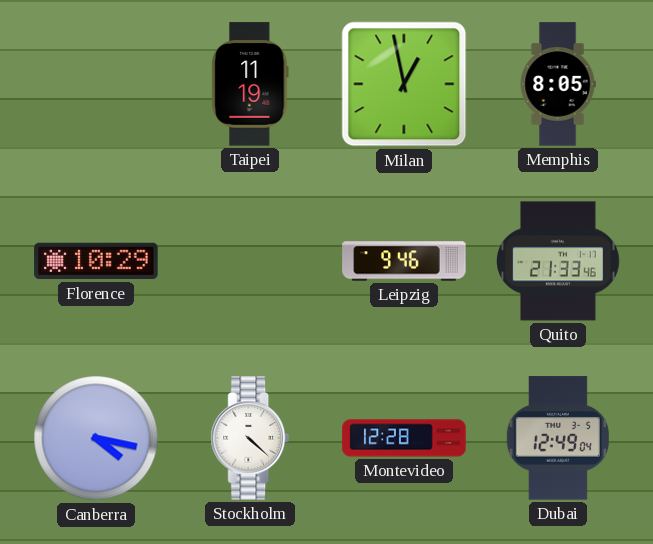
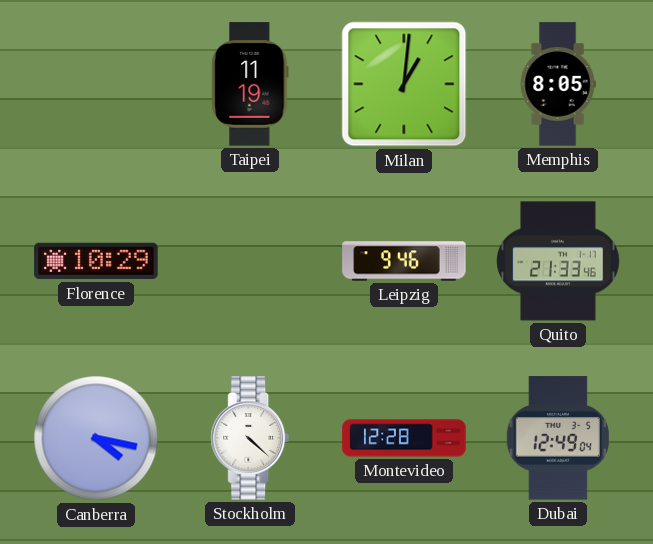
Milan: 12:58 -> 1:01
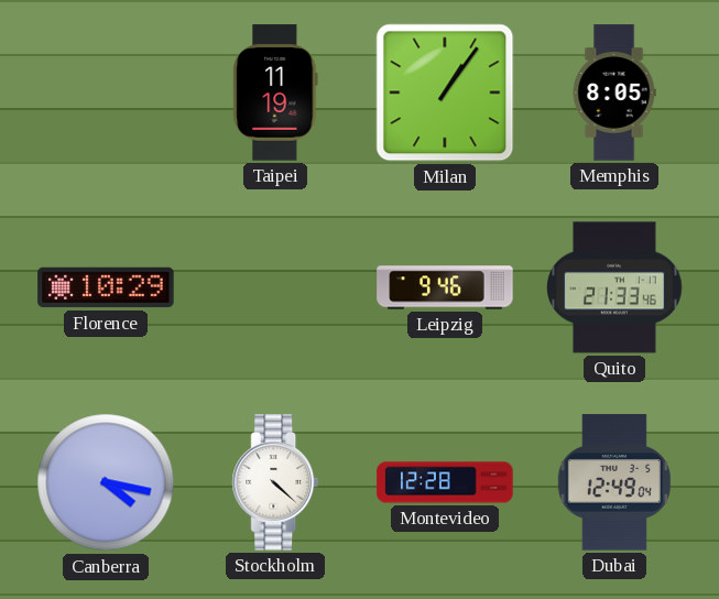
Milan: 1:01 -> 1:06
